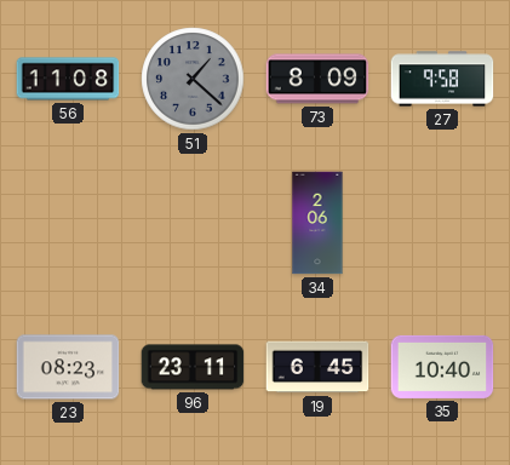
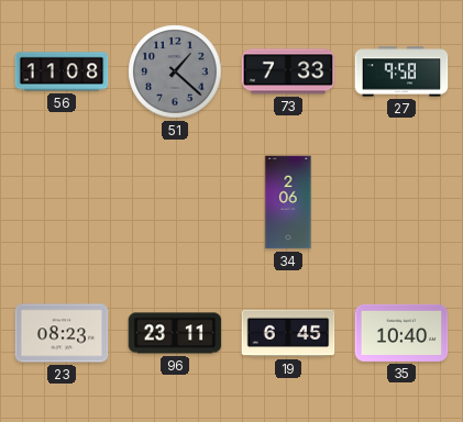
73: 8:09 -> 7:33
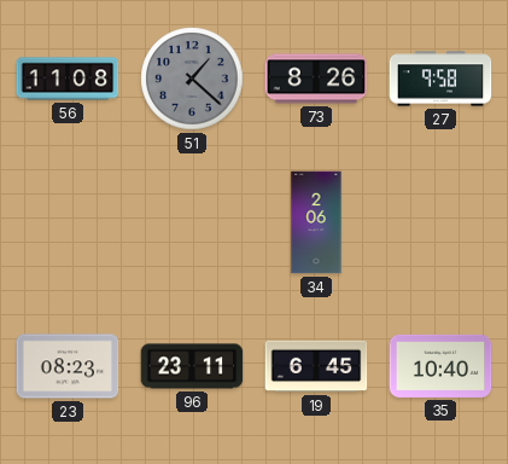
73: 7:33 -> 8:26
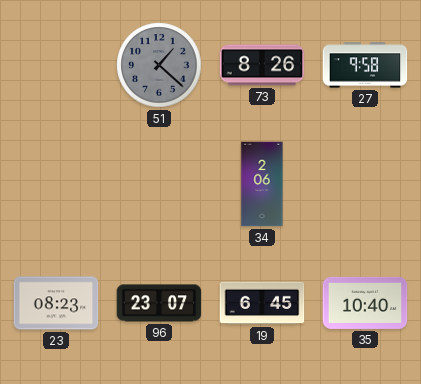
56: 11:08 -> none
96: 23:11 -> 23:07
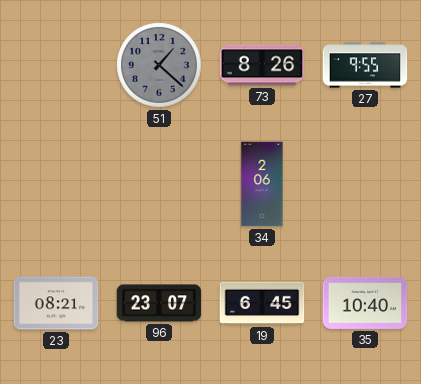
27: 9:58 -> 9:55
23: 08:23 -> 08:21
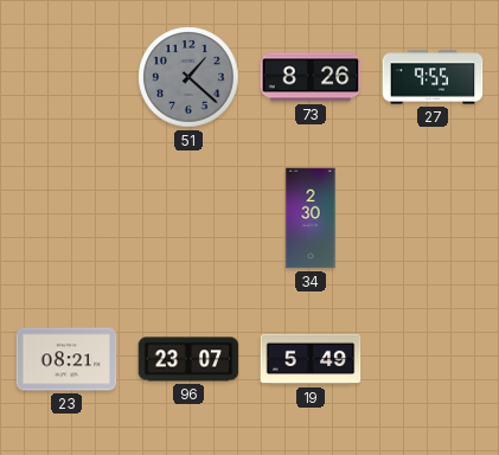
34: 2:06 -> 2:30
19: 6:45 -> 5:49
35: 10:40 -> none
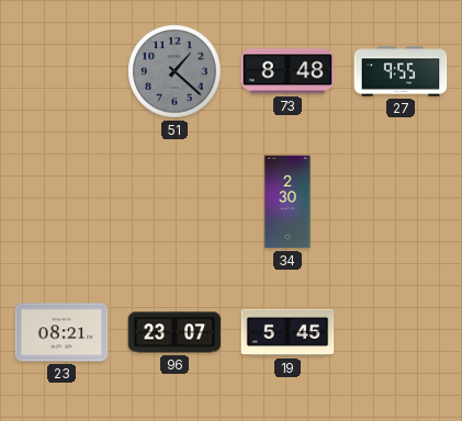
73: 8:26 -> 8:48
19: 5:49 -> 5:45
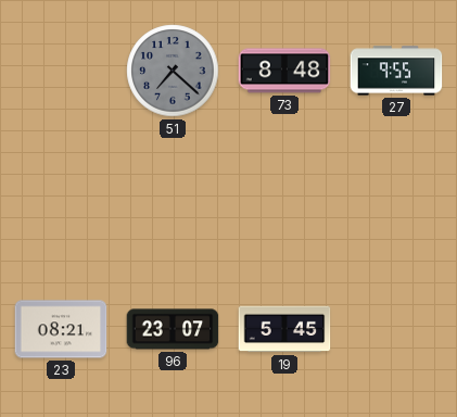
51: 1:22 -> 7:22
34: 2:30 -> none
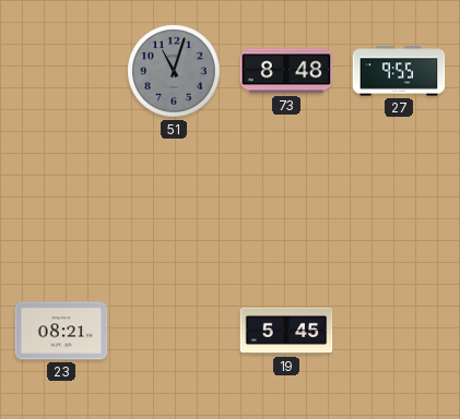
51: 7:22 -> 11:03
96: 23:07 -> none
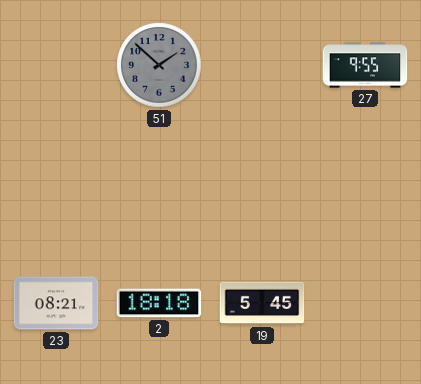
51: 11:03 -> 1:52
73: 8:48 -> none
2: none -> 18:18
